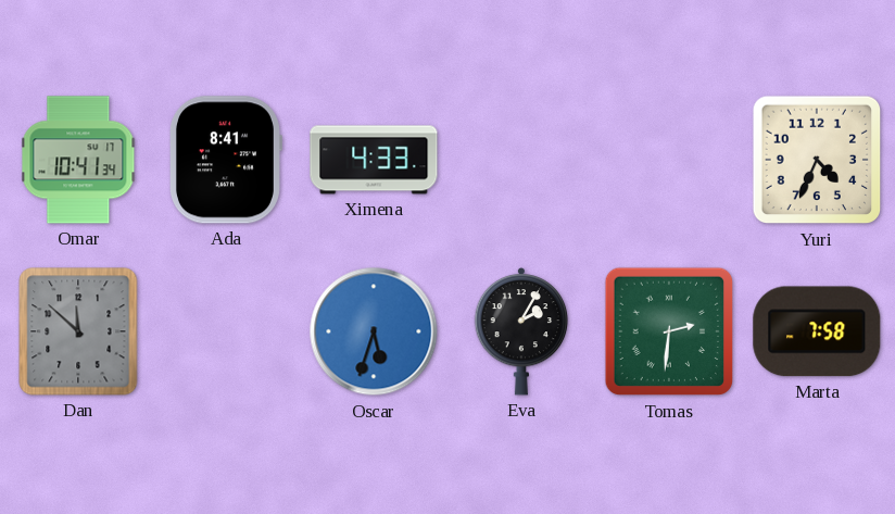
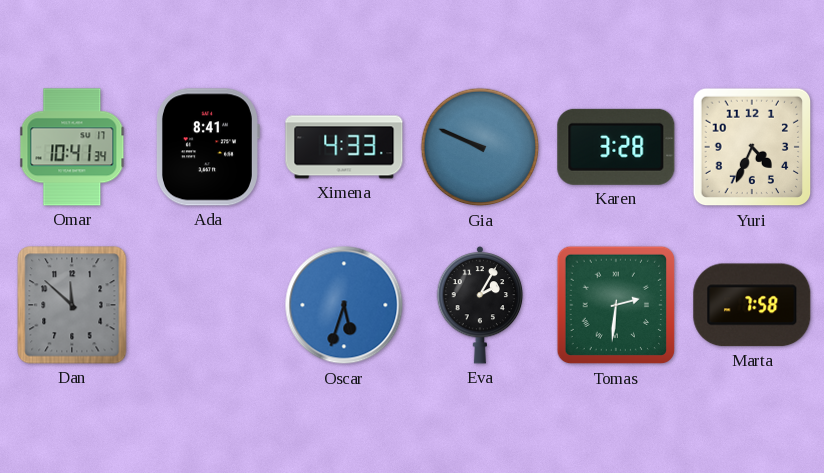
Gia: none -> 9:49
Karen: none -> 3:28
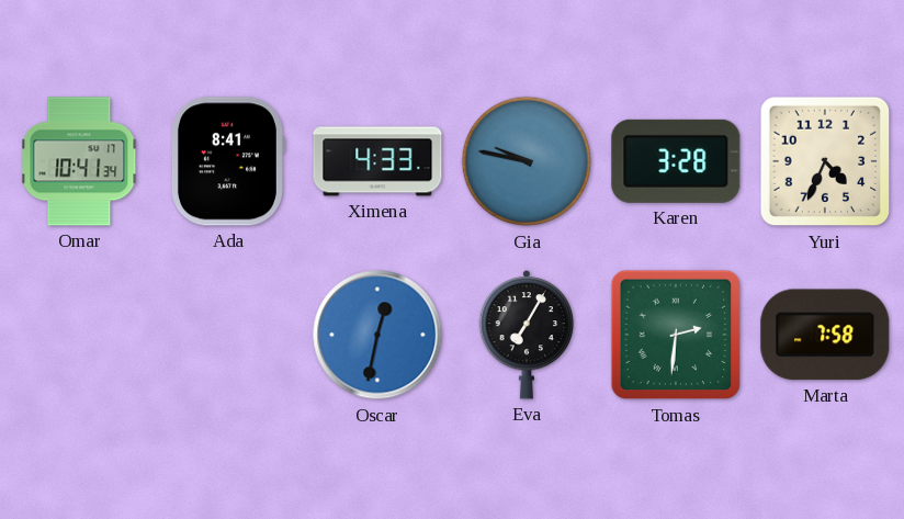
Gia: 9:49 -> 9:47
Dan: 11:52 -> none
Oscar: 5:33 -> 12:32
Eva: 2:05 -> 7:05
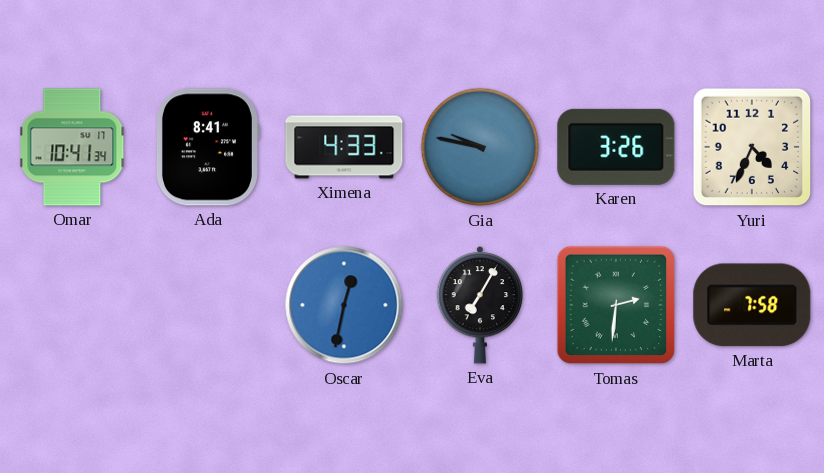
Karen: 3:28 -> 3:26
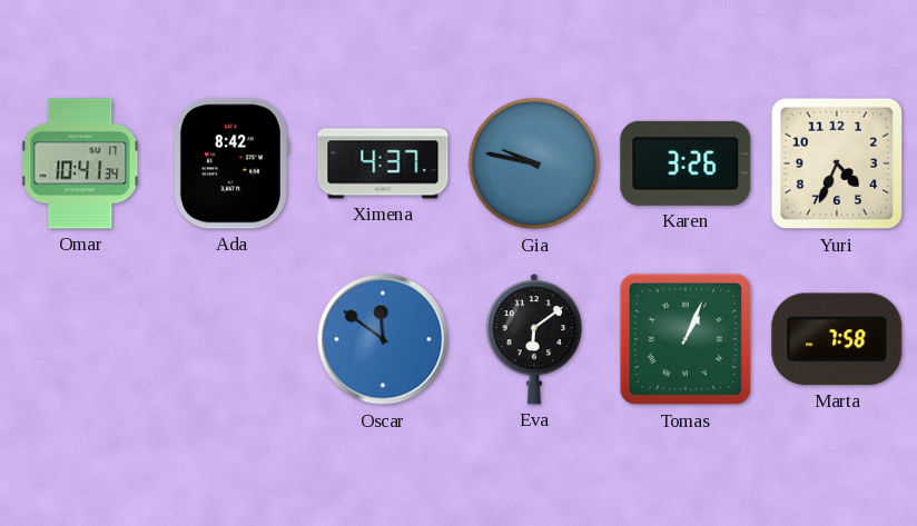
Ada: 8:41 -> 8:42
Ximena: 4:33 -> 4:37
Oscar: 12:32 -> 11:51
Eva: 7:05 -> 6:09
Tomas: 2:31 -> 1:04
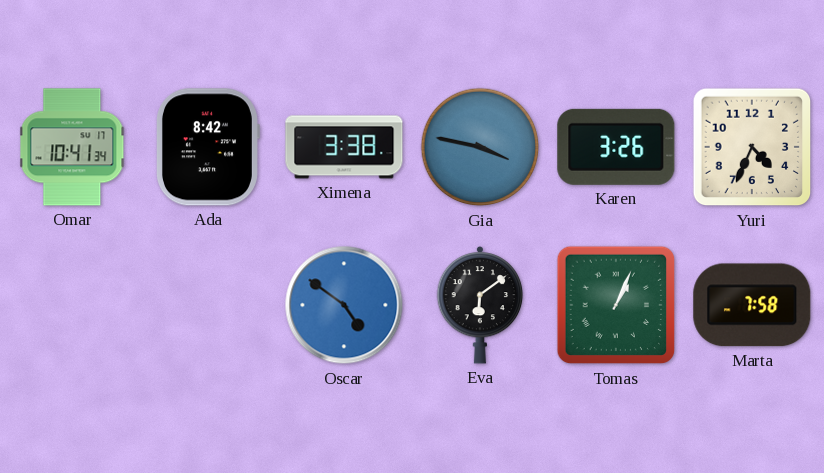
Ximena: 4:37 -> 3:38
Gia: 9:47 -> 3:47
Oscar: 11:51 -> 4:51
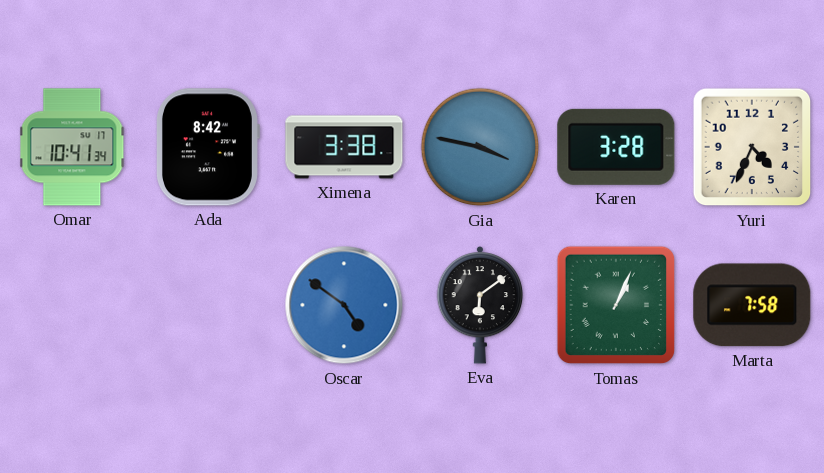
Karen: 3:26 -> 3:28
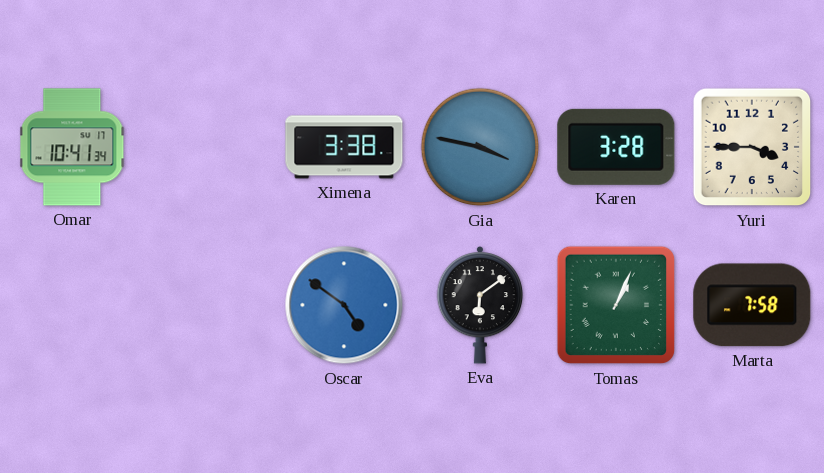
Ada: 8:42 -> none
Yuri: 4:34 -> 3:45
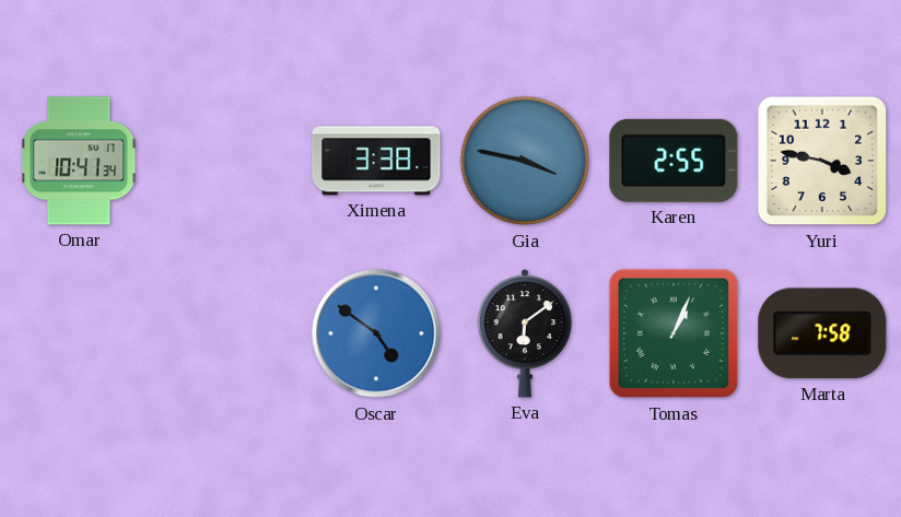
Karen: 3:28 -> 2:55
Yuri: 3:45 -> 3:47
